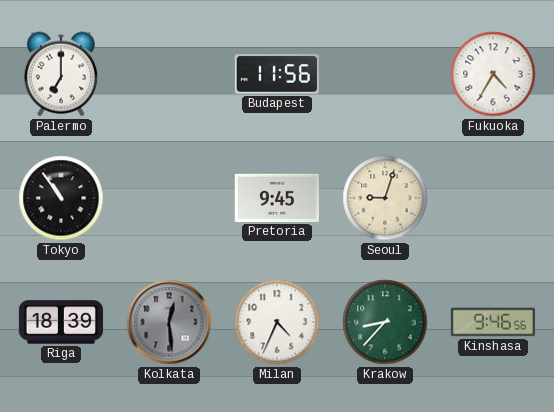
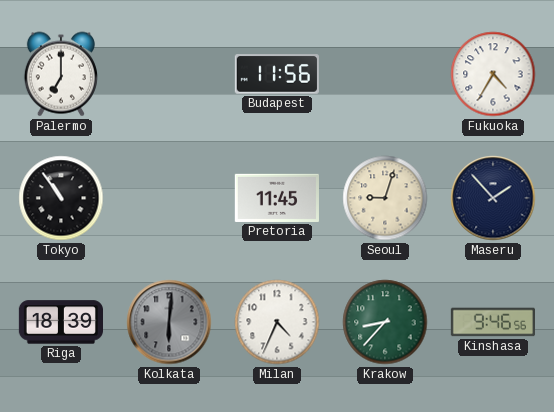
Pretoria: 9:45 -> 11:45
Maseru: none -> 1:53
Kolkata: 12:29 -> 6:01
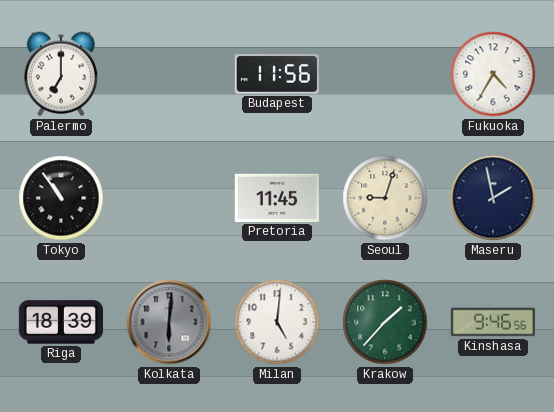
Maseru: 1:53 -> 1:58
Milan: 4:34 -> 5:01
Krakow: 8:37 -> 1:37
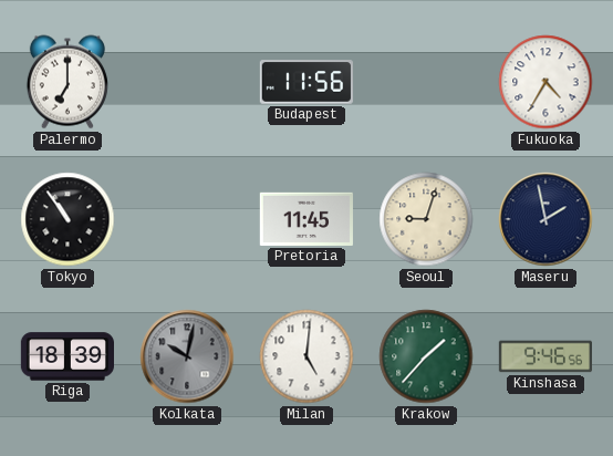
Kolkata: 6:01 -> 10:02
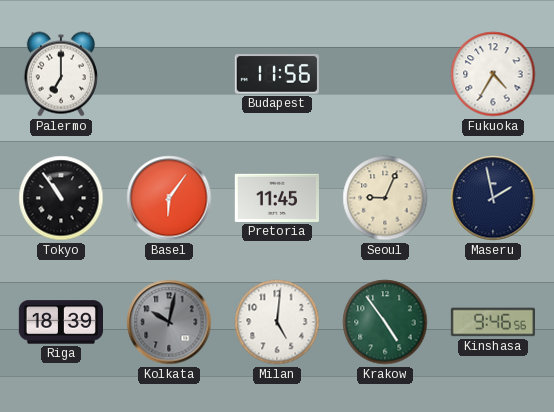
Basel: none -> 6:06
Seoul: 9:03 -> 9:04
Krakow: 1:37 -> 4:54
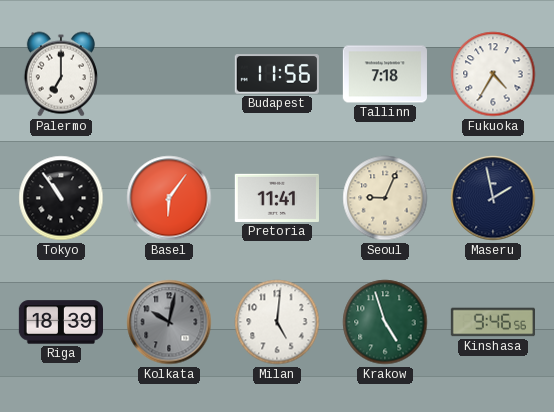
Tallinn: none -> 7:18
Pretoria: 11:45 -> 11:41
Krakow: 4:54 -> 4:57
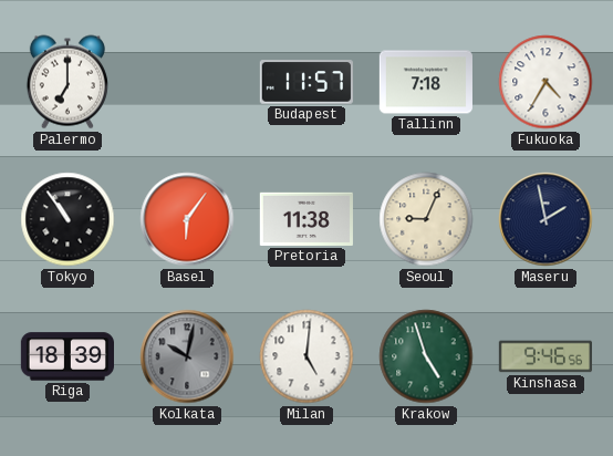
Budapest: 11:56 -> 11:57
Pretoria: 11:41 -> 11:38
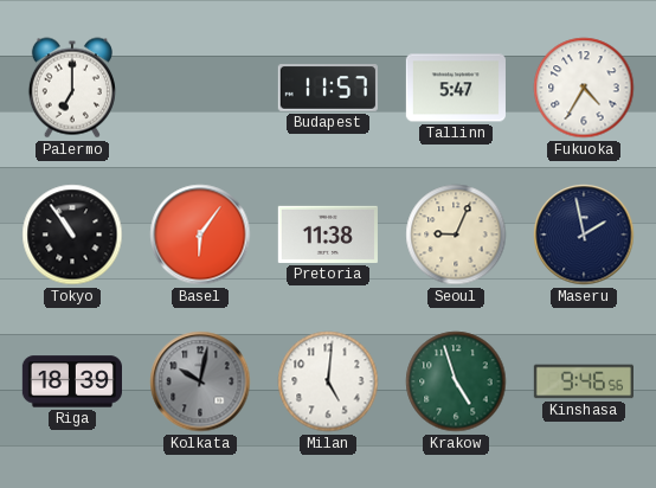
Tallinn: 7:18 -> 5:47
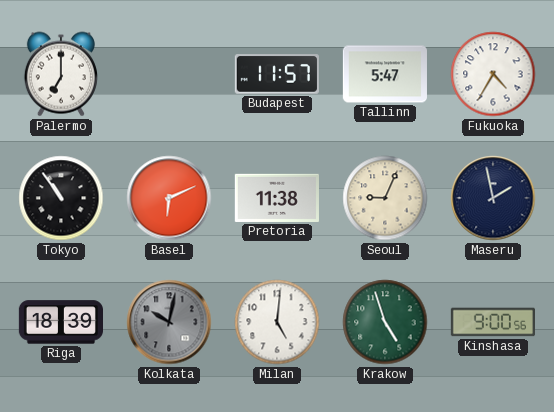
Basel: 6:06 -> 6:11
Kinshasa: 9:46 -> 9:00
